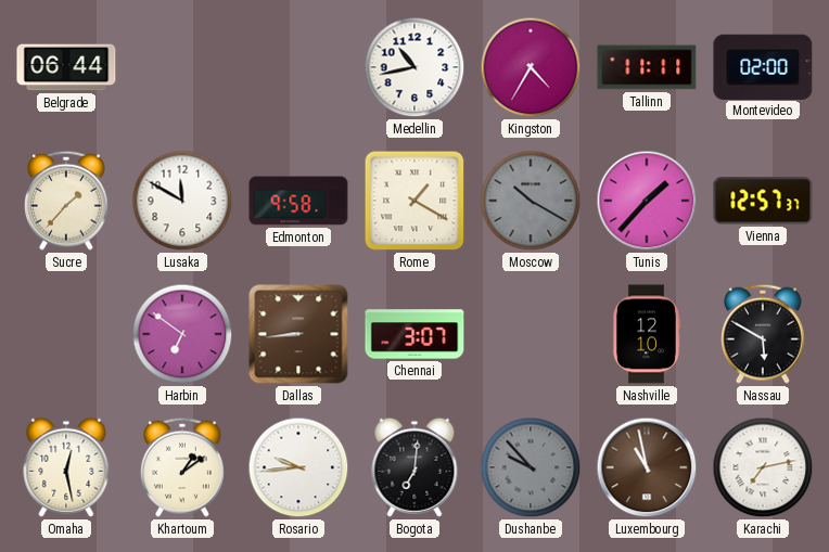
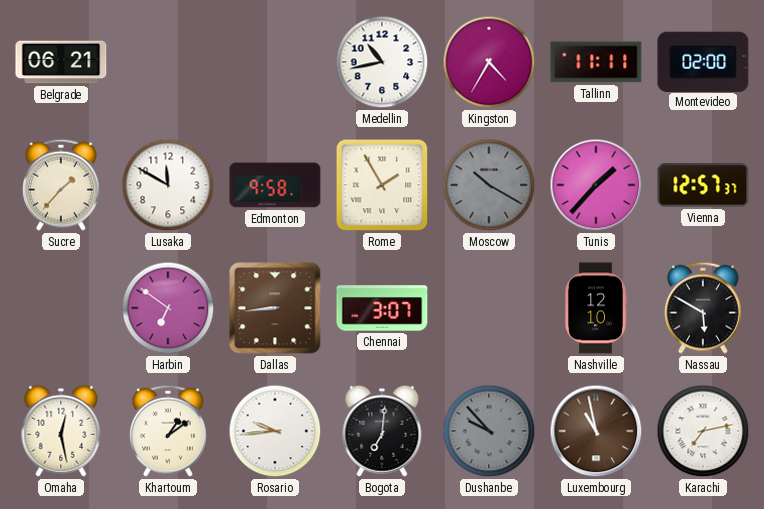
Belgrade: 06:44 -> 06:21
Rome: 1:20 -> 1:55
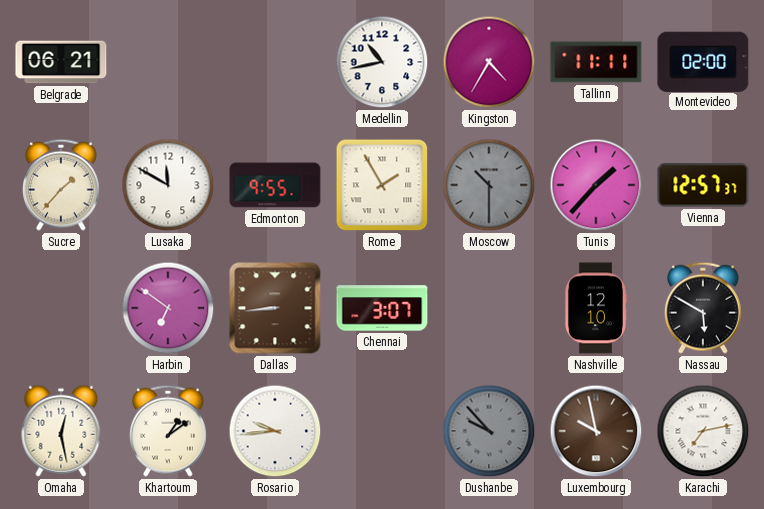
Edmonton: 9:58 -> 9:55
Moscow: 10:20 -> 10:30
Bogota: 7:01 -> none
Luxembourg: 10:58 -> 9:58
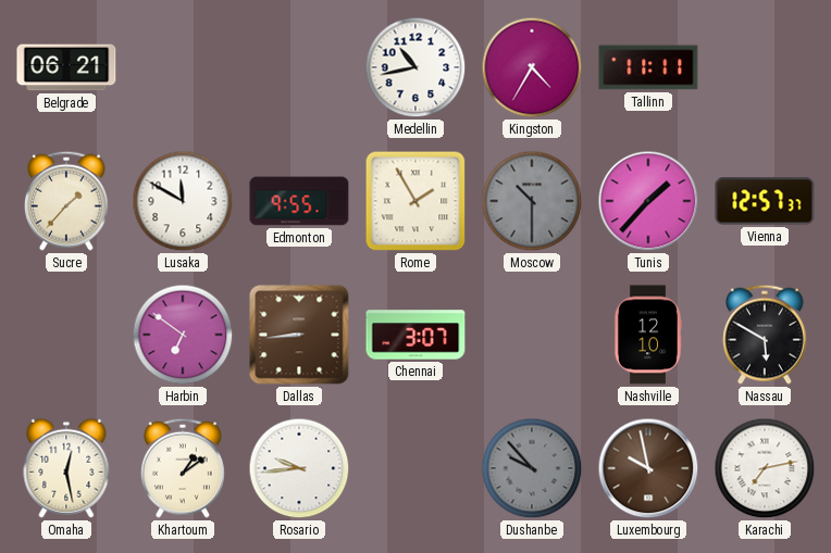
Montevideo: 02:00 -> none
